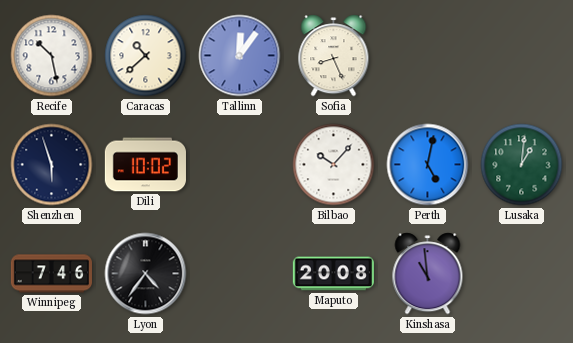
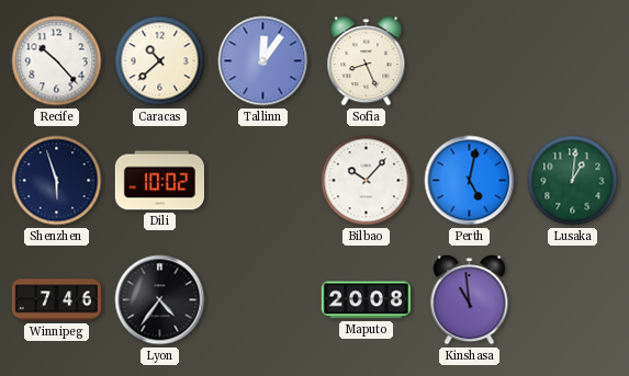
Recife: 10:28 -> 10:23
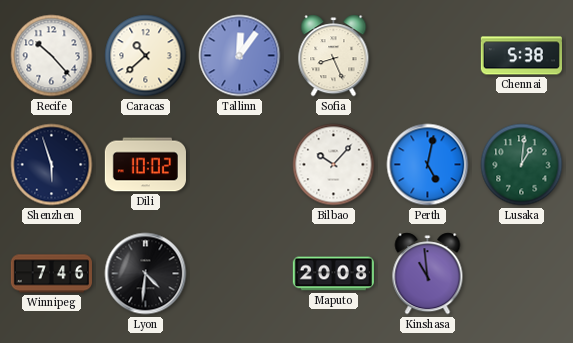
Chennai: none -> 5:38
Lyon: 4:36 -> 4:31
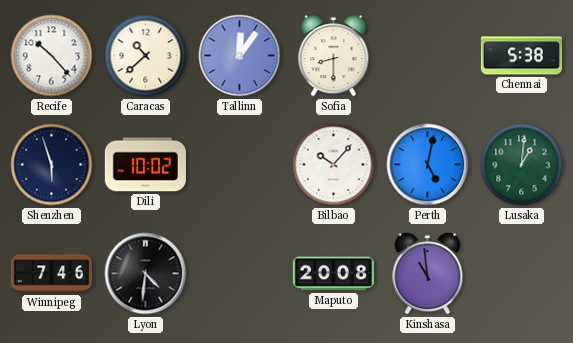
Sofia: 8:26 -> 8:30
